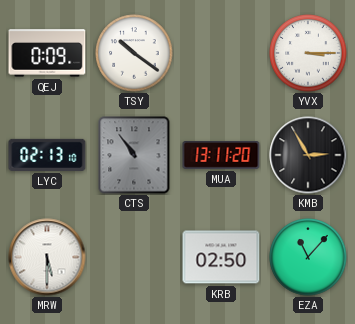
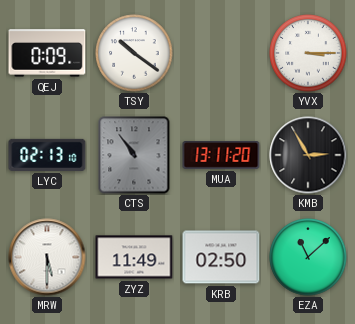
ZYZ: none -> 11:49
EZA: 11:07 -> 11:08
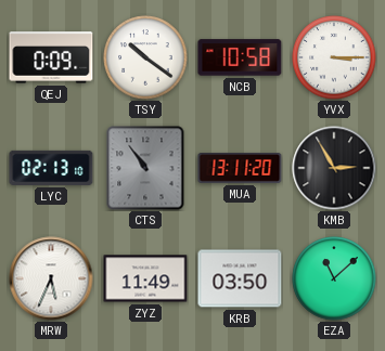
NCB: none -> 10:58
MRW: 5:30 -> 5:34
KRB: 02:50 -> 03:50
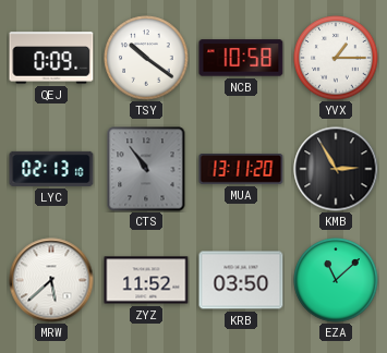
YVX: 3:15 -> 1:15
MRW: 5:34 -> 5:38
ZYZ: 11:49 -> 11:52
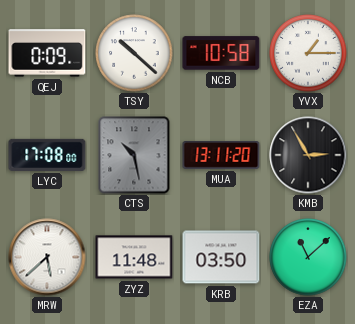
TSY: 10:21 -> 10:22
LYC: 02:13 -> 17:08
CTS: 10:54 -> 10:28
ZYZ: 11:52 -> 11:48
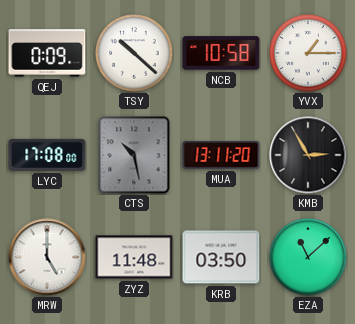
MRW: 5:38 -> 5:00
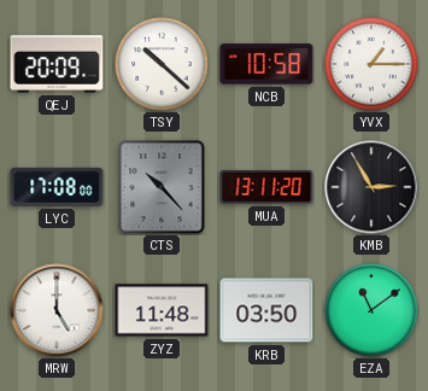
QEJ: 0:09 -> 20:09
CTS: 10:28 -> 10:23
EZA: 11:08 -> 11:09
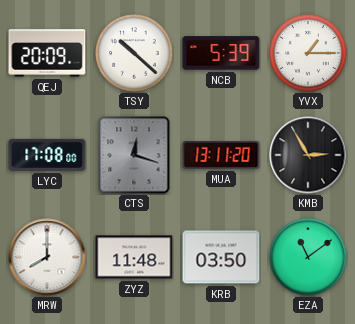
NCB: 10:58 -> 5:39
CTS: 10:23 -> 12:18
MRW: 5:00 -> 8:00
